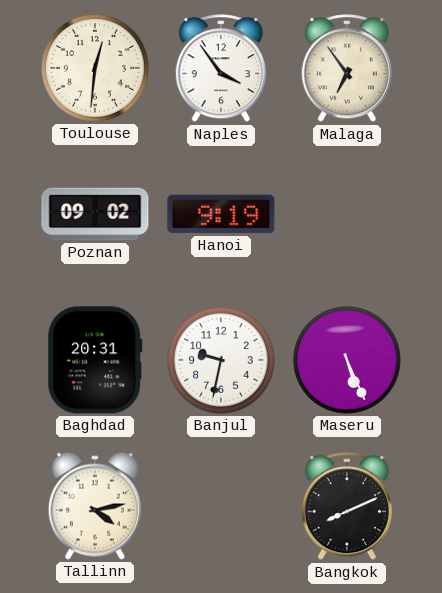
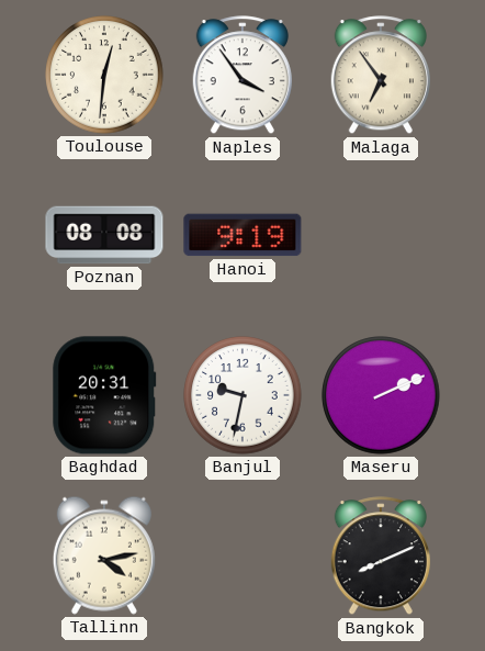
Poznan: 09:02 -> 08:08
Maseru: 5:26 -> 2:11
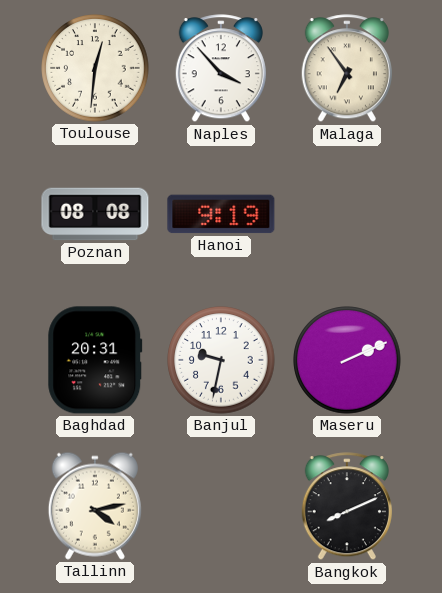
Naples: 3:54 -> 3:53
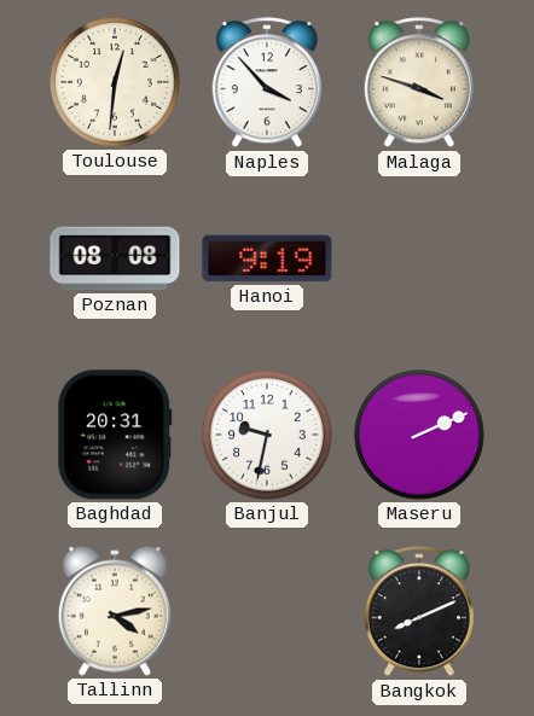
Malaga: 6:54 -> 3:48
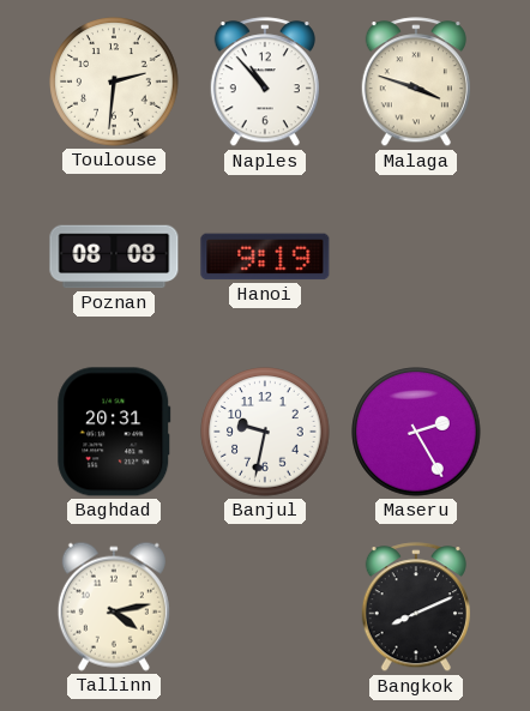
Toulouse: 12:31 -> 2:31
Naples: 3:53 -> 10:53
Maseru: 2:11 -> 2:25
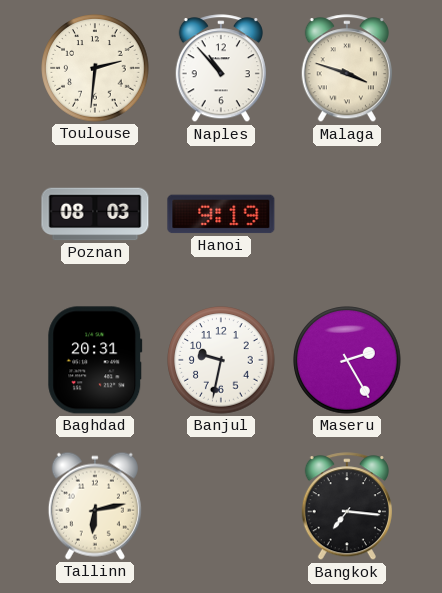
Poznan: 08:08 -> 08:03
Tallinn: 4:13 -> 6:13
Bangkok: 8:11 -> 7:16
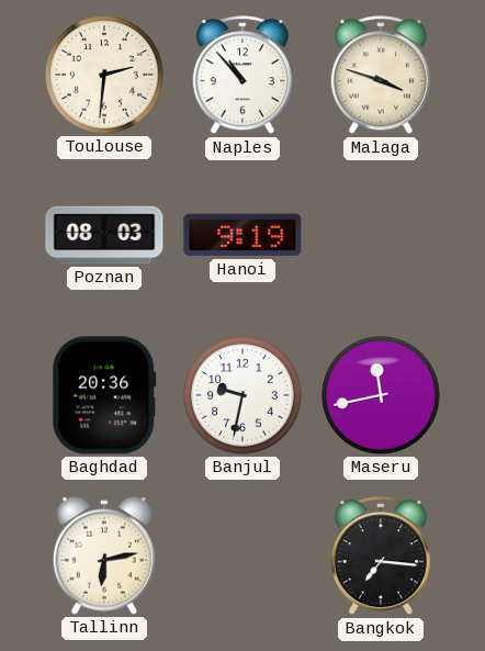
Baghdad: 20:31 -> 20:36
Maseru: 2:25 -> 11:43
